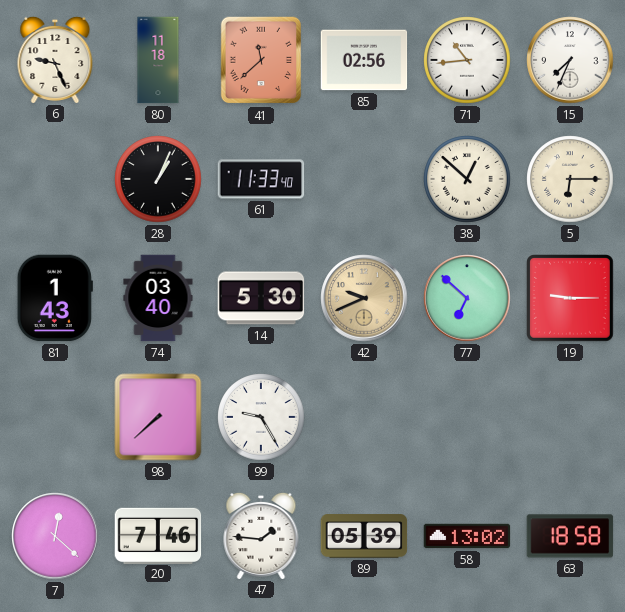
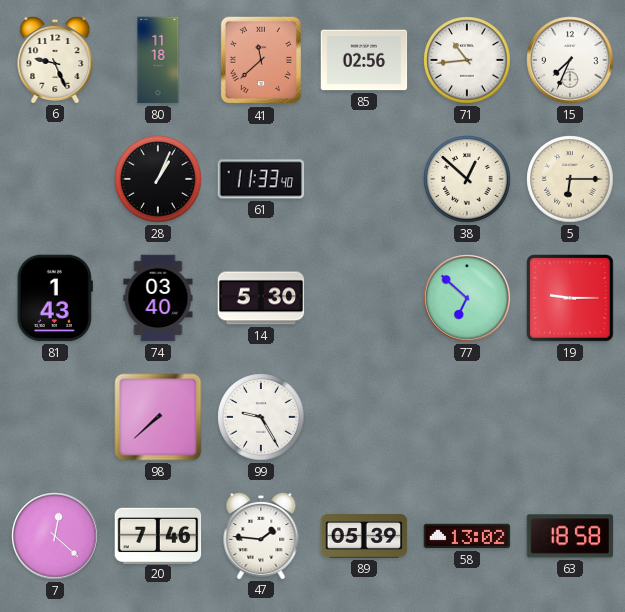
42: 9:41 -> none
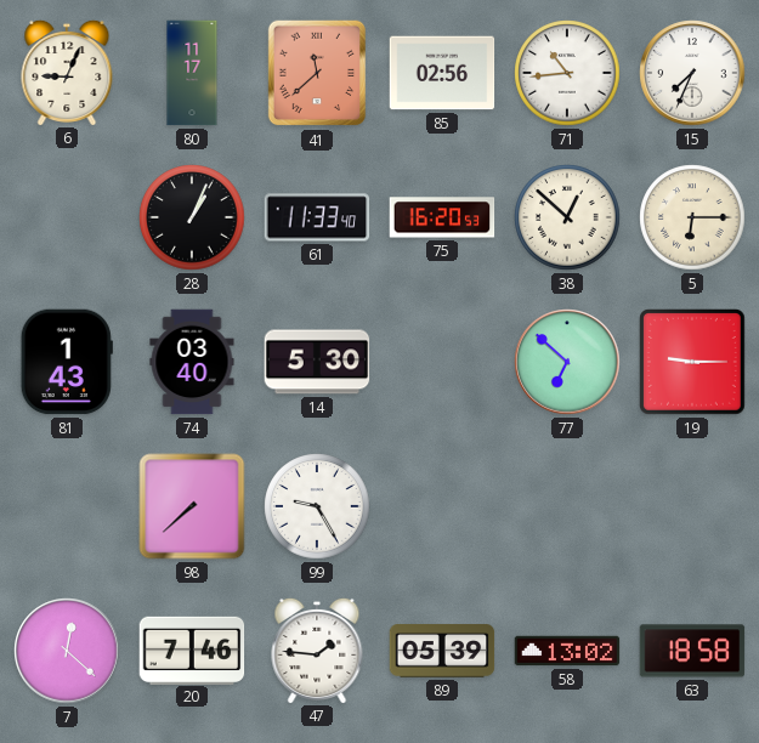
6: 9:26 -> 9:04
80: 11:18 -> 11:17
75: none -> 16:20
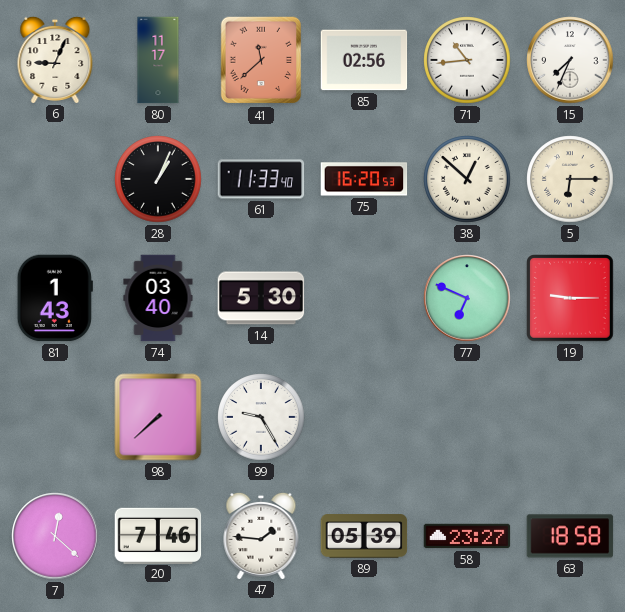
77: 6:52 -> 6:49
58: 13:02 -> 23:27
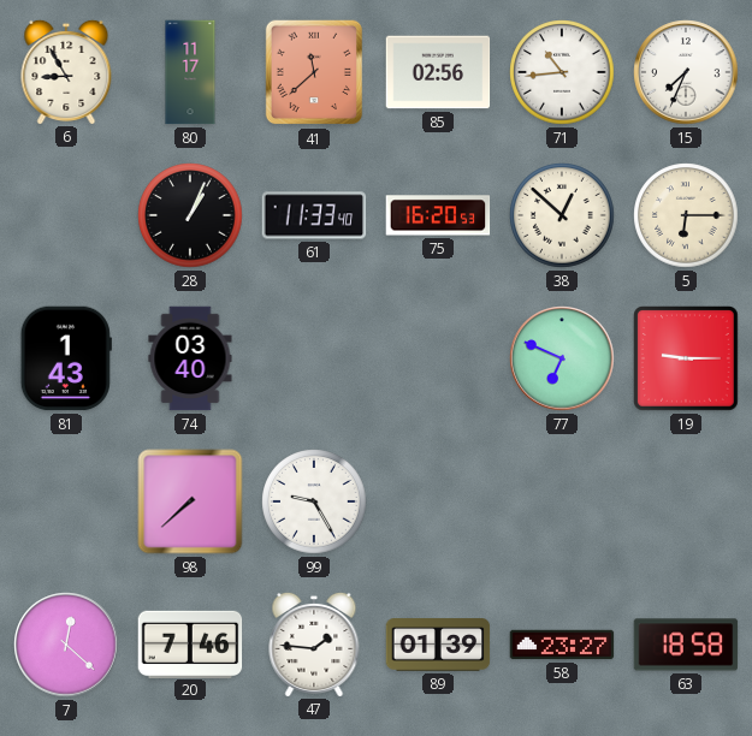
6: 9:04 -> 8:55
14: 5:30 -> none
89: 05:39 -> 01:39
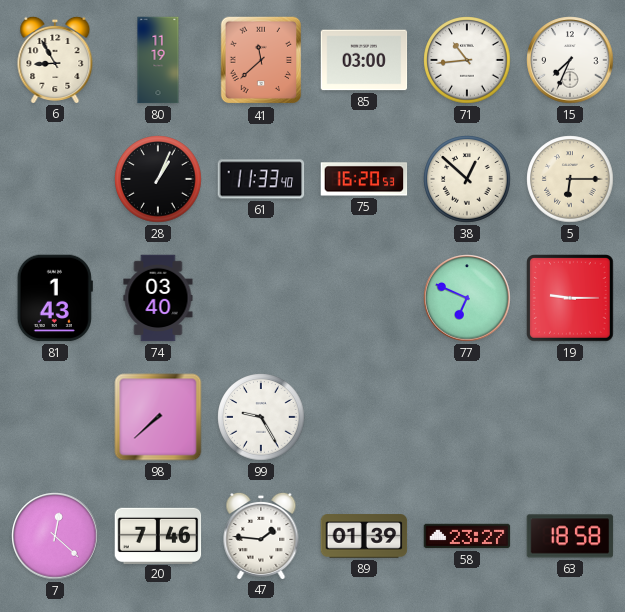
80: 11:17 -> 11:19
85: 02:56 -> 03:00
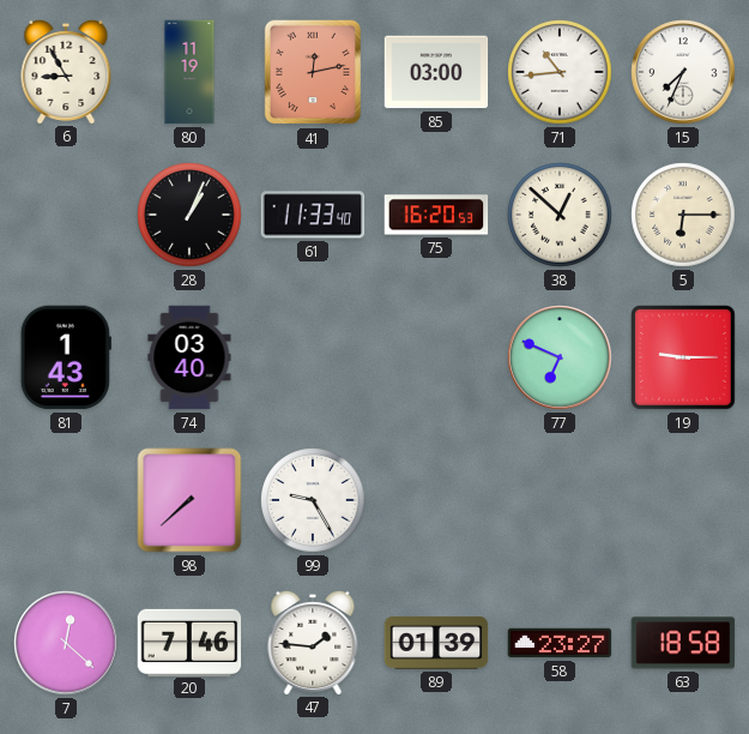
41: 11:38 -> 12:13
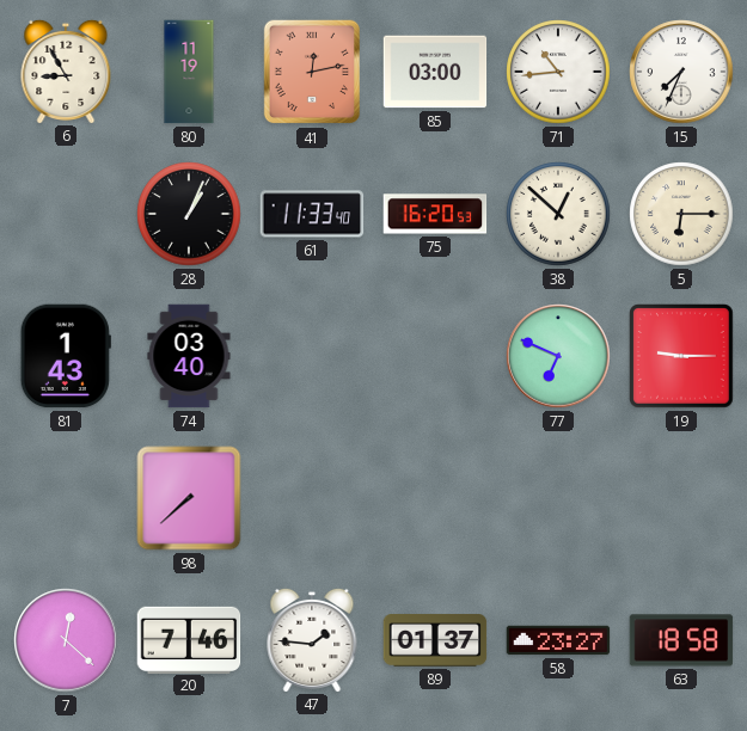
99: 9:25 -> none
89: 01:39 -> 01:37
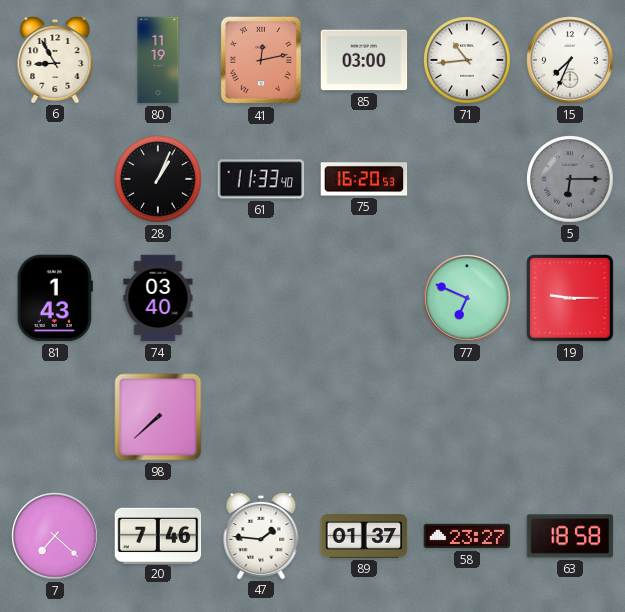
38: 12:52 -> none
5 dial: cream -> grey
7: 12:22 -> 7:22
